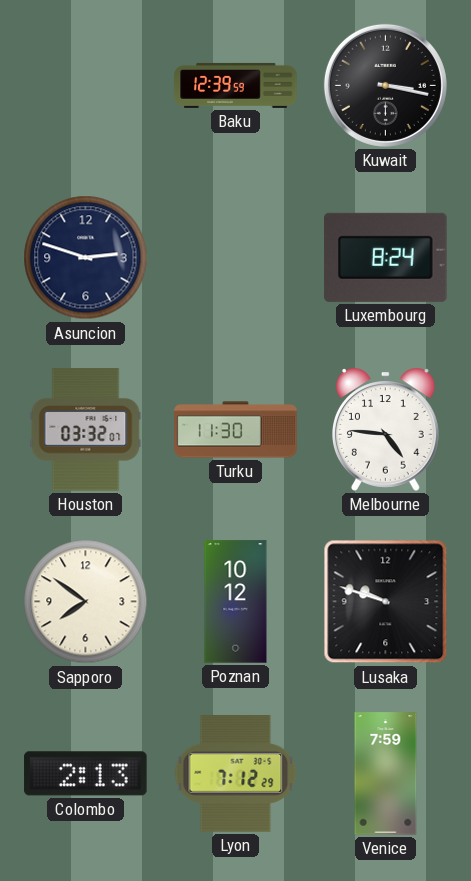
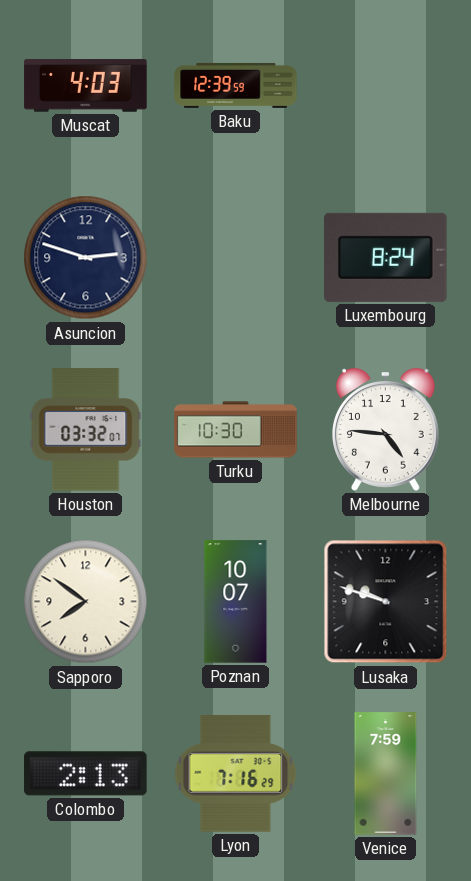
Muscat: none -> 4:03
Kuwait: 3:17 -> none
Turku: 11:30 -> 10:30
Poznan: 10:12 -> 10:07
Lyon: 7:12 -> 7:16
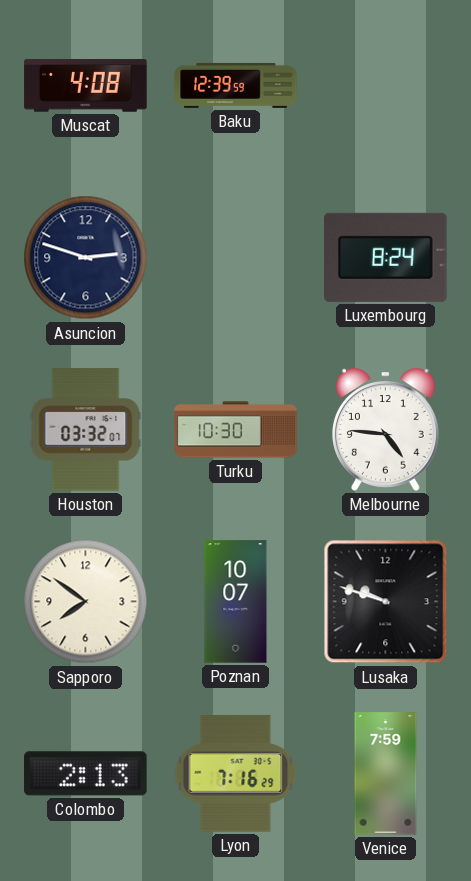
Muscat: 4:03 -> 4:08
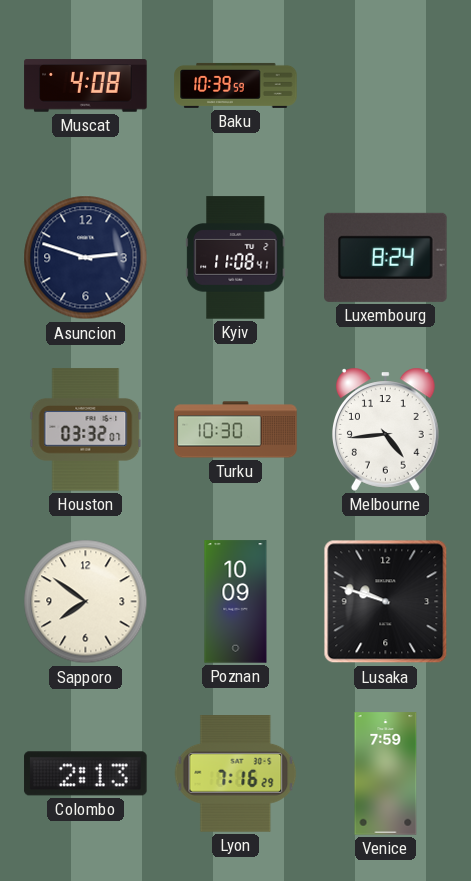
Baku: 12:39 -> 10:39
Kyiv: none -> 11:08
Melbourne: 4:46 -> 4:44
Poznan: 10:07 -> 10:09
